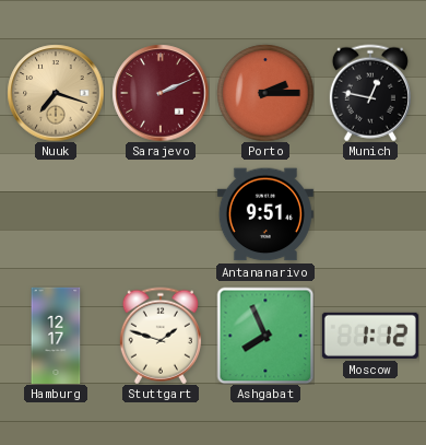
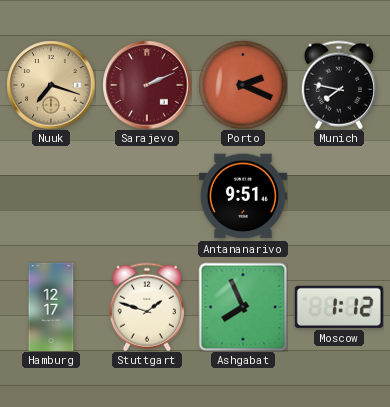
Porto: 2:15 -> 2:19
Munich: 12:47 -> 7:47
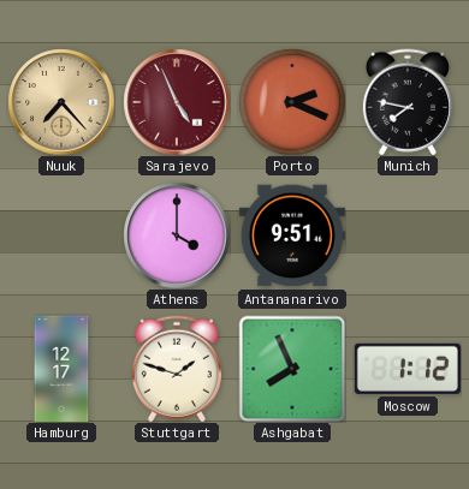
Nuuk: 7:18 -> 7:23
Sarajevo: 2:11 -> 4:56
Athens: none -> 4:00
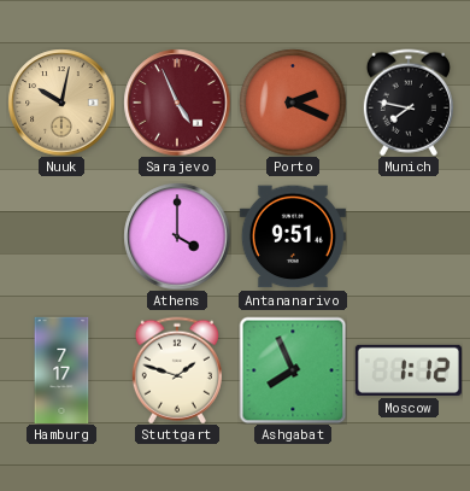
Nuuk: 7:23 -> 10:02
Hamburg: 12:17 -> 7:17
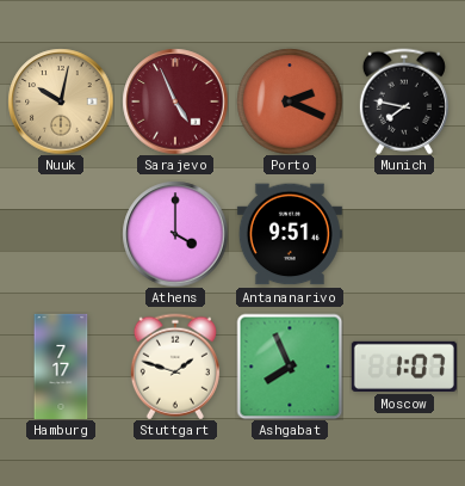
Moscow: 1:12 -> 1:07
